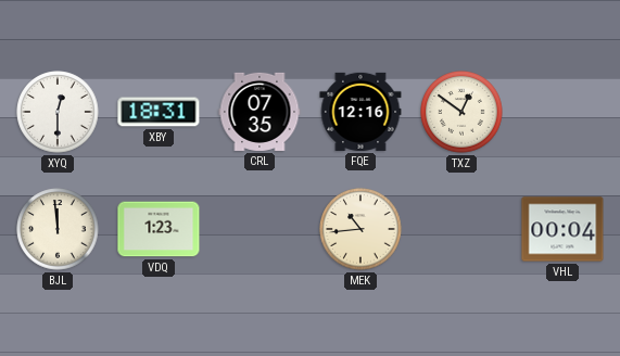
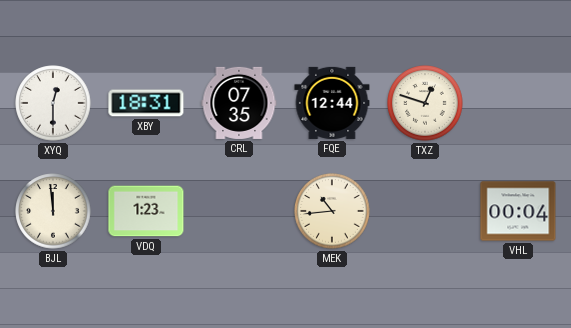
FQE: 12:16 -> 12:44
TXZ: 12:51 -> 12:48
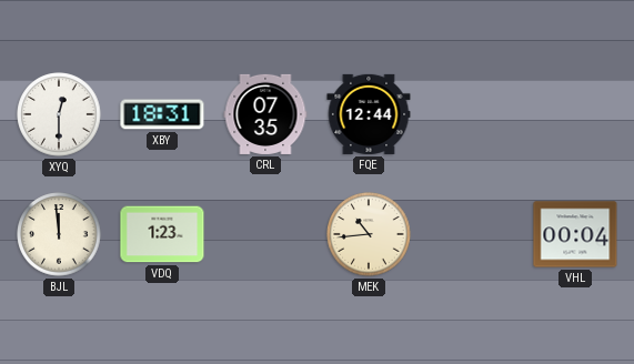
TXZ: 12:48 -> none
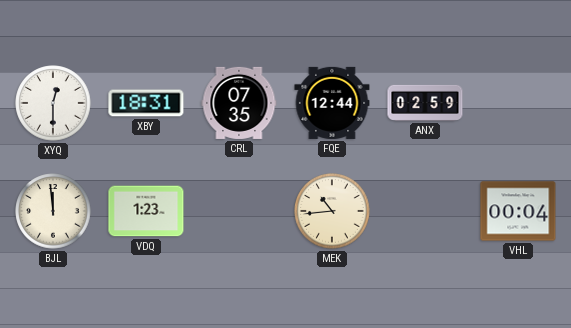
ANX: none -> 02:59
